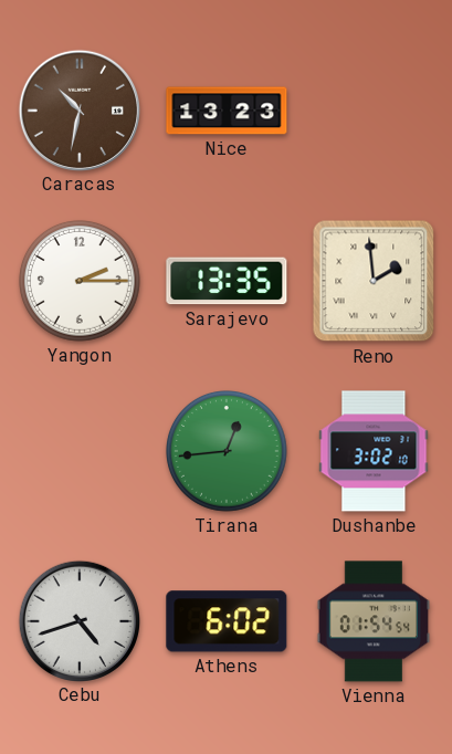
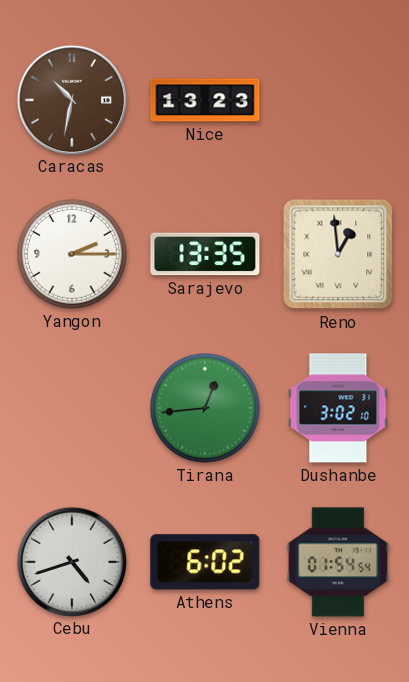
Reno: 1:59 -> 12:59
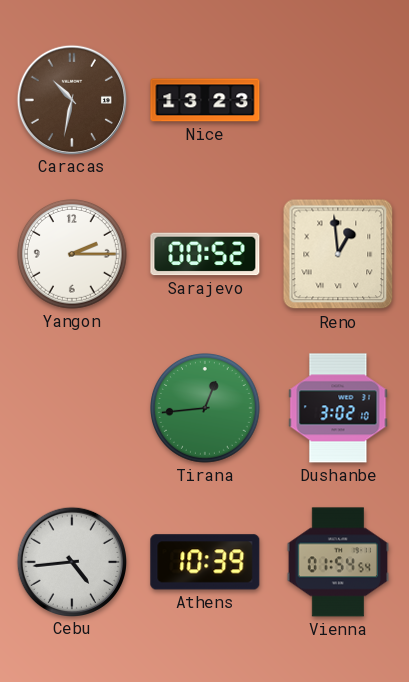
Sarajevo: 13:35 -> 00:52
Cebu: 4:42 -> 4:44
Athens: 6:02 -> 10:39
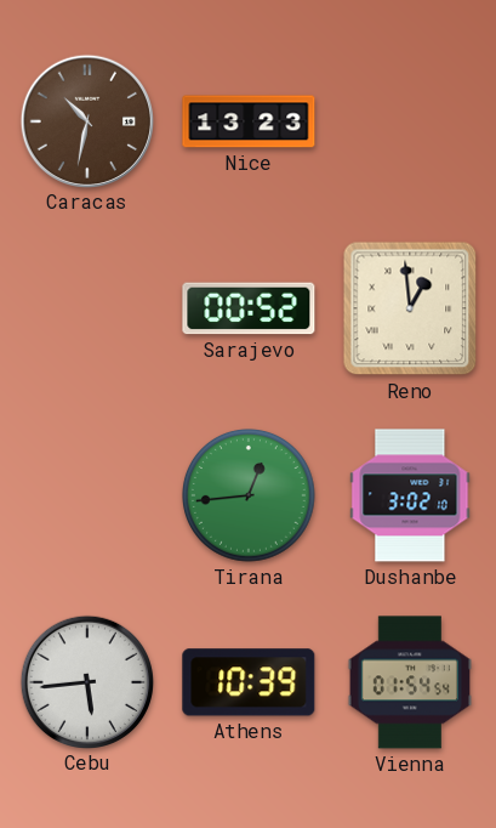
Yangon: 2:15 -> none
Cebu: 4:44 -> 5:44
